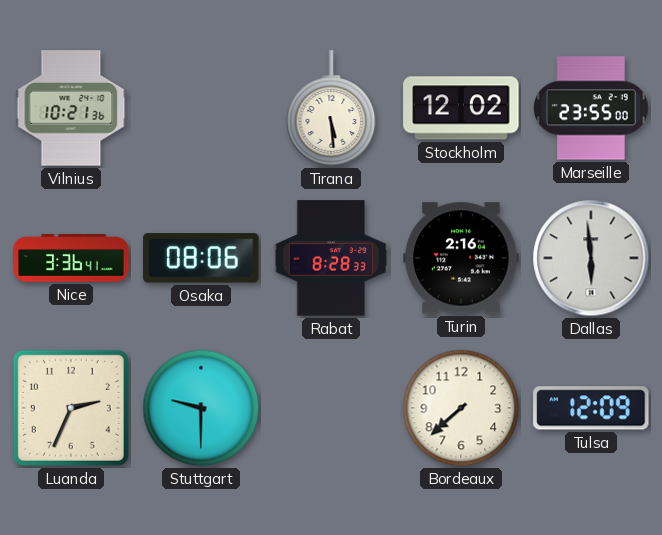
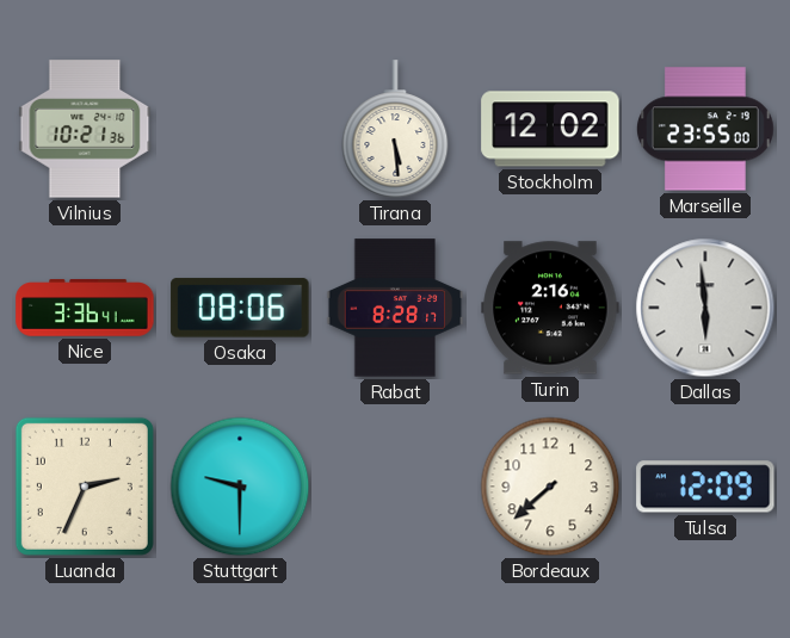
Rabat: 8:28:33 -> 8:28:17
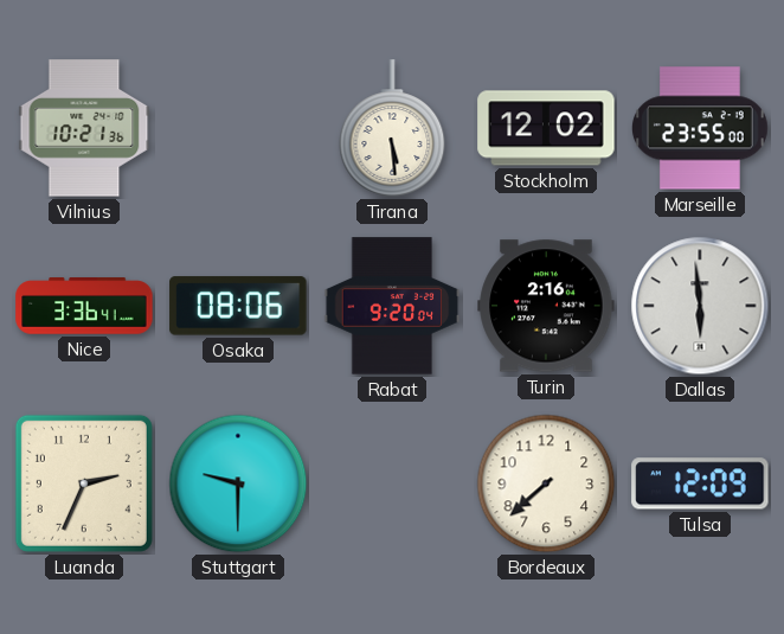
Rabat: 8:28 -> 9:20
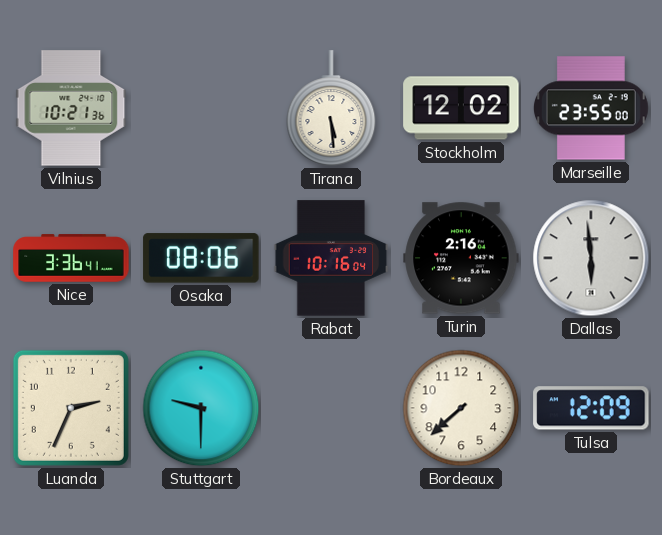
Rabat: 9:20 -> 10:16
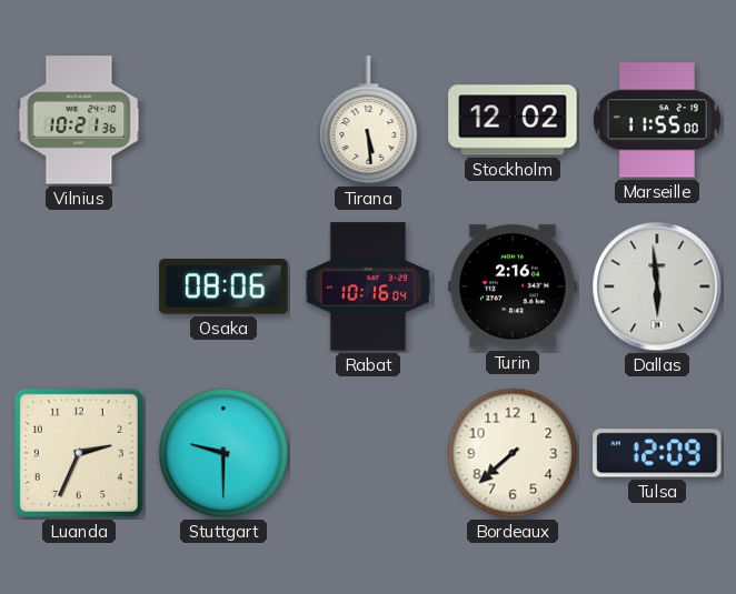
Marseille: 23:55 -> 11:55
Nice: 3:36 -> none
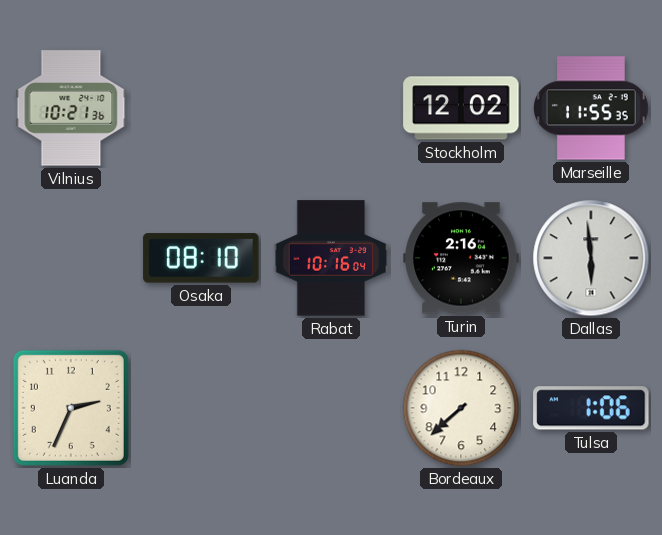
Tirana: 5:29 -> none
Marseille: 11:55:00 -> 11:55:35
Osaka: 08:06 -> 08:10
Stuttgart: 9:30 -> none
Tulsa: 12:09 -> 1:06
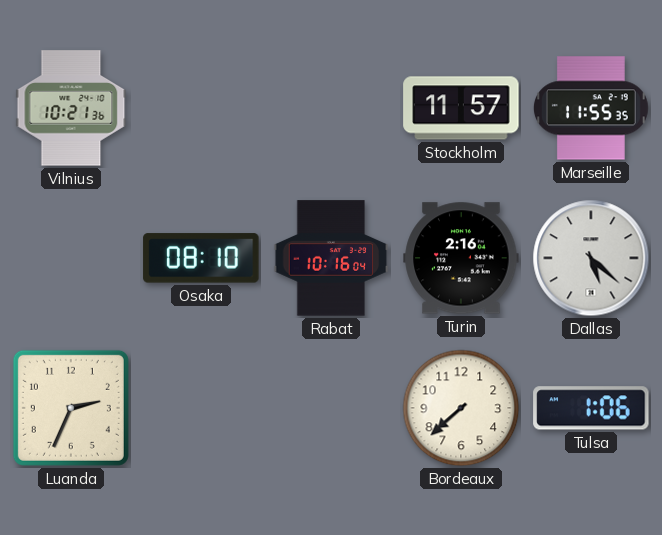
Stockholm: 12:02 -> 11:57
Dallas: 5:59 -> 5:22
